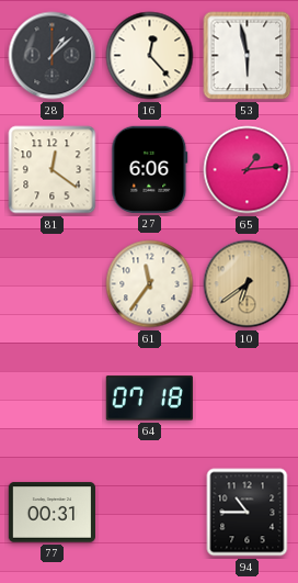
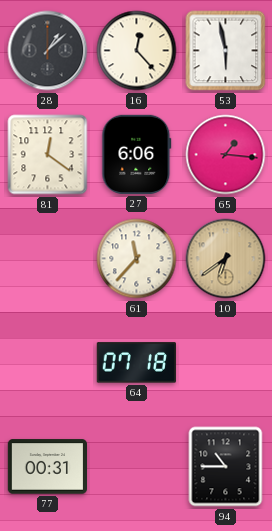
65: 1:14 -> 1:16
61: 11:36 -> 11:37
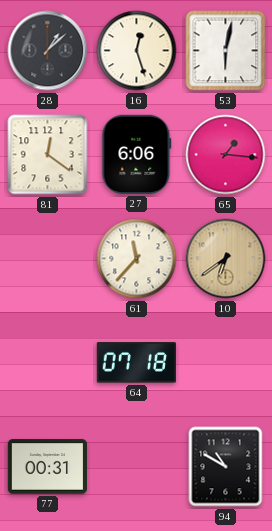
16: 12:23 -> 12:27
53: 5:58 -> 6:02
94: 10:45 -> 10:50
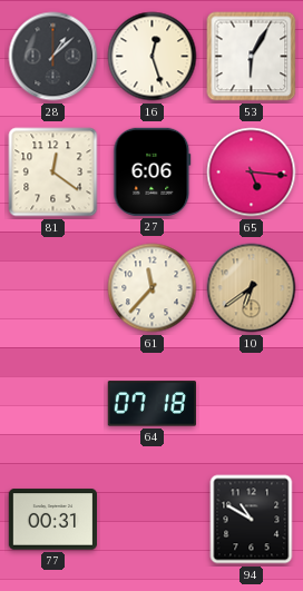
53: 6:02 -> 6:05
65: 1:16 -> 5:16
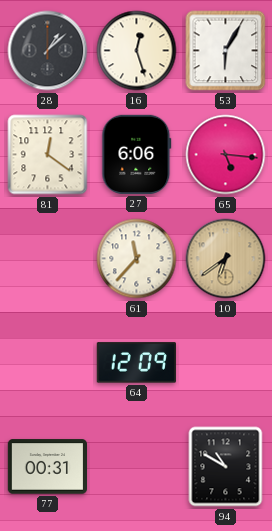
64: 07:18 -> 12:09
